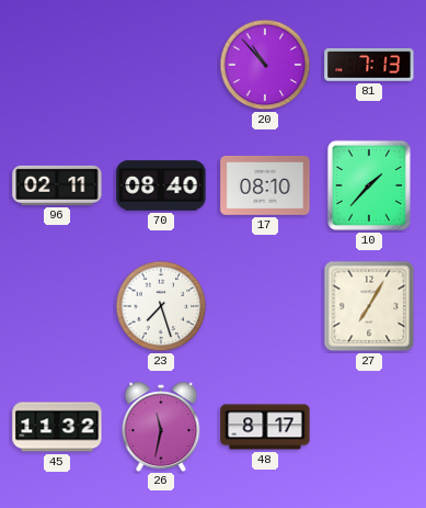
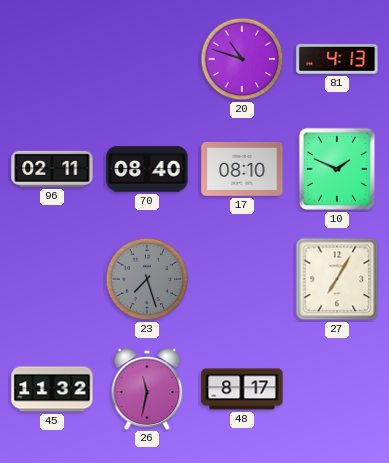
20: 10:53 -> 10:48
81: 7:13 -> 4:13
10: 1:37 -> 1:49
23 dial: white -> grey
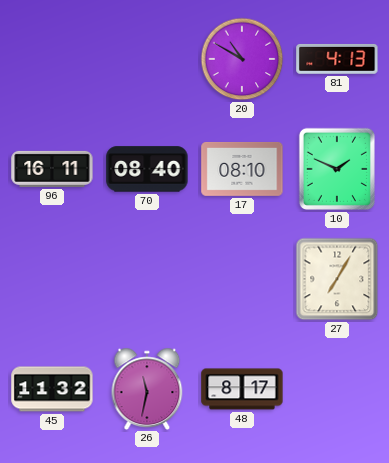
20: 10:48 -> 10:50
96: 02:11 -> 16:11
23: 7:27 -> none
